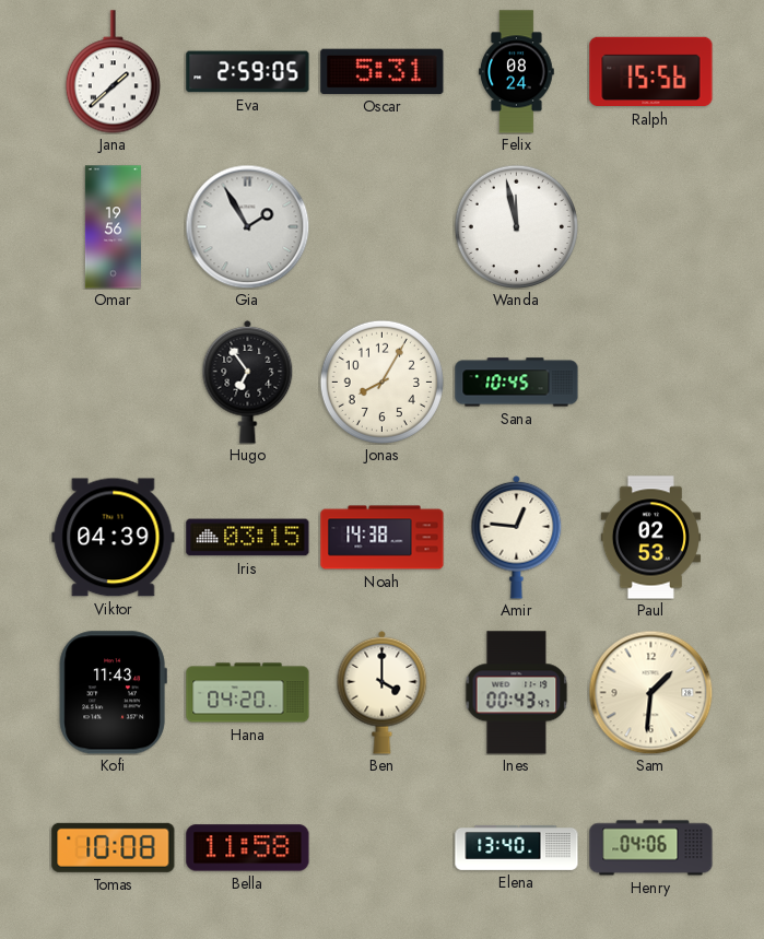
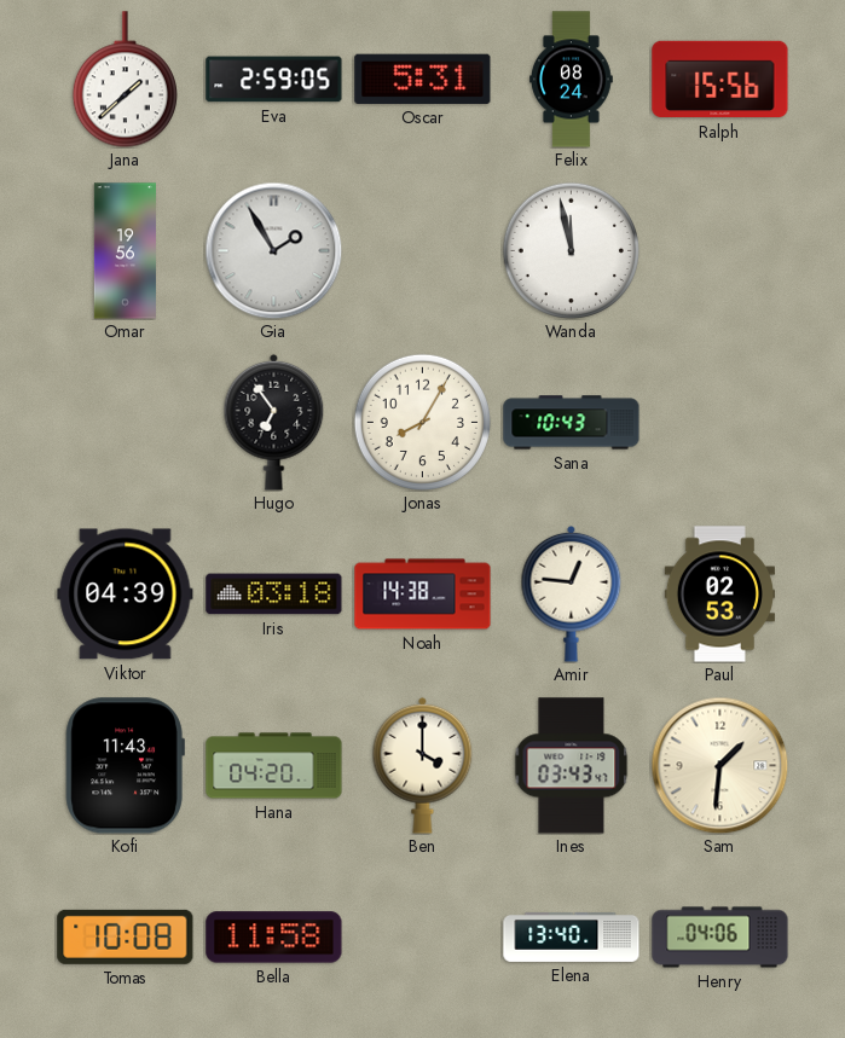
Sana: 10:45 -> 10:43
Iris: 03:15 -> 03:18
Ines: 00:43 -> 03:43
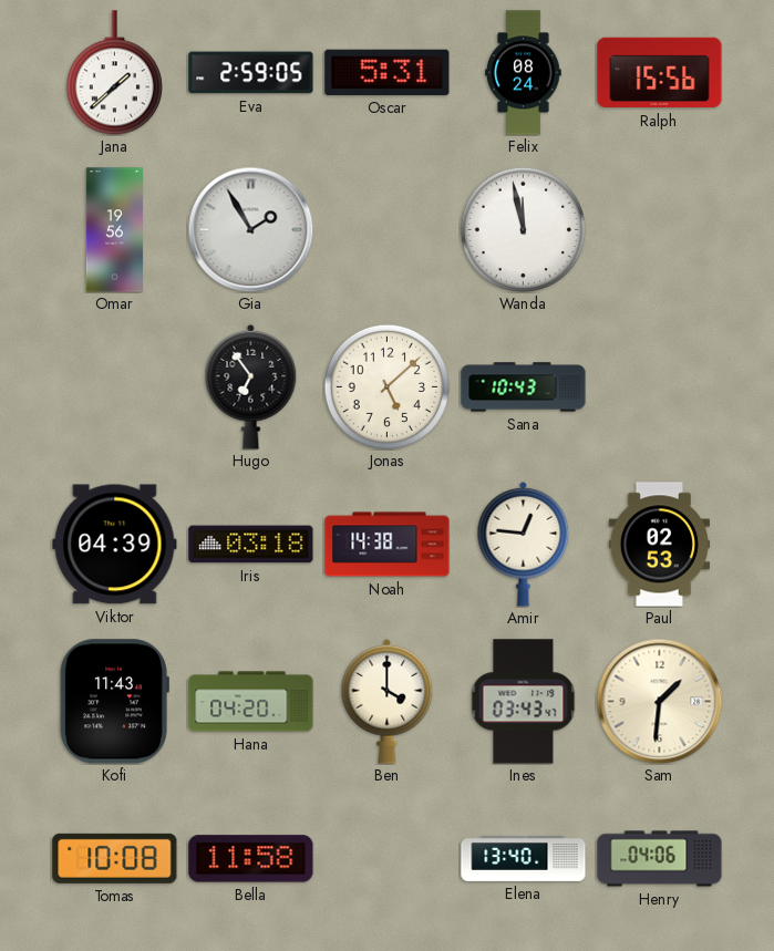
Jonas: 8:05 -> 5:08
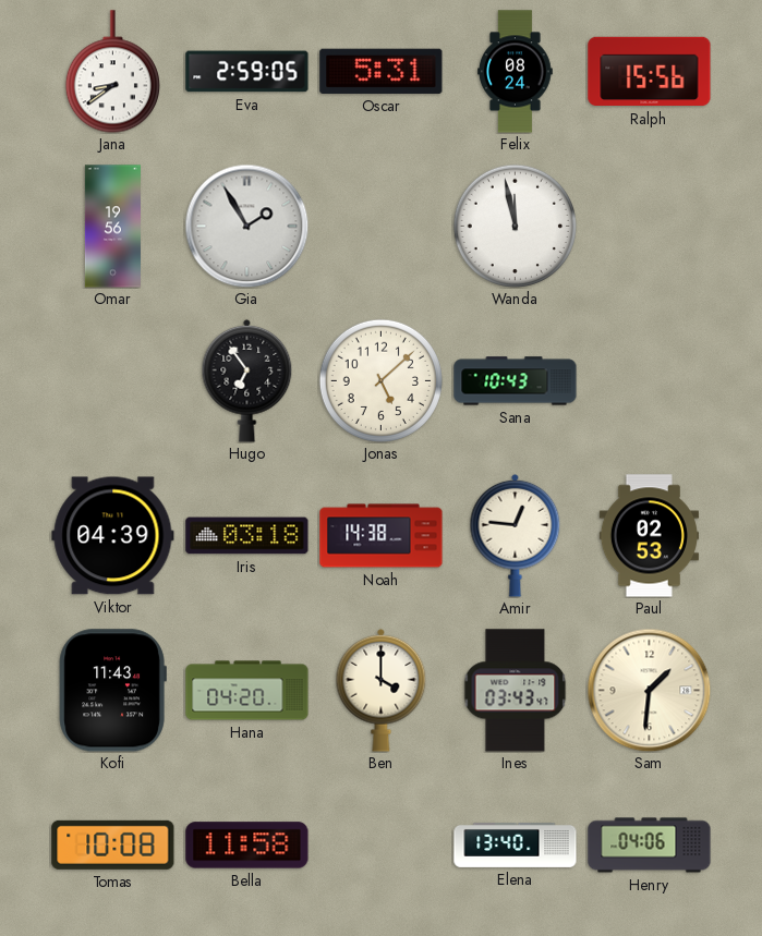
Jana: 1:38 -> 8:39
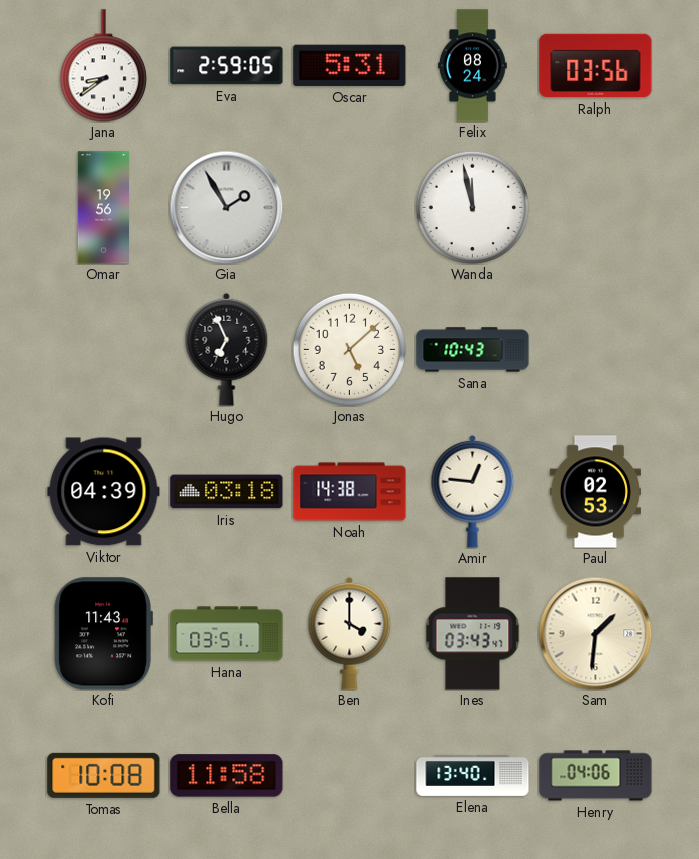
Ralph: 15:56 -> 03:56
Hugo: 6:54 -> 6:56
Hana: 04:20 -> 03:51
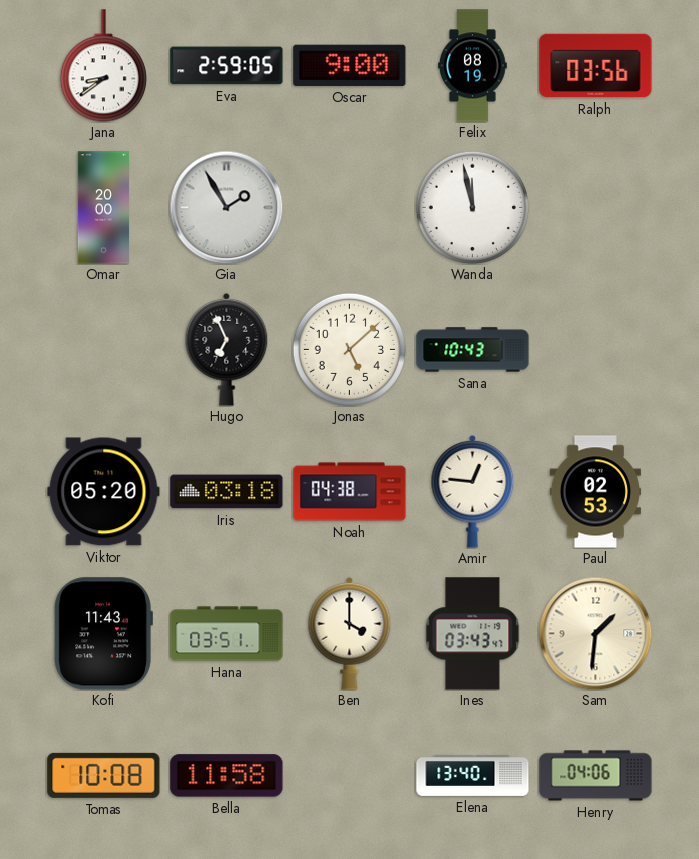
Oscar: 5:31 -> 9:00
Felix: 08:24 -> 08:19
Omar: 19:56 -> 20:00
Viktor: 04:39 -> 05:20
Noah: 14:38 -> 04:38
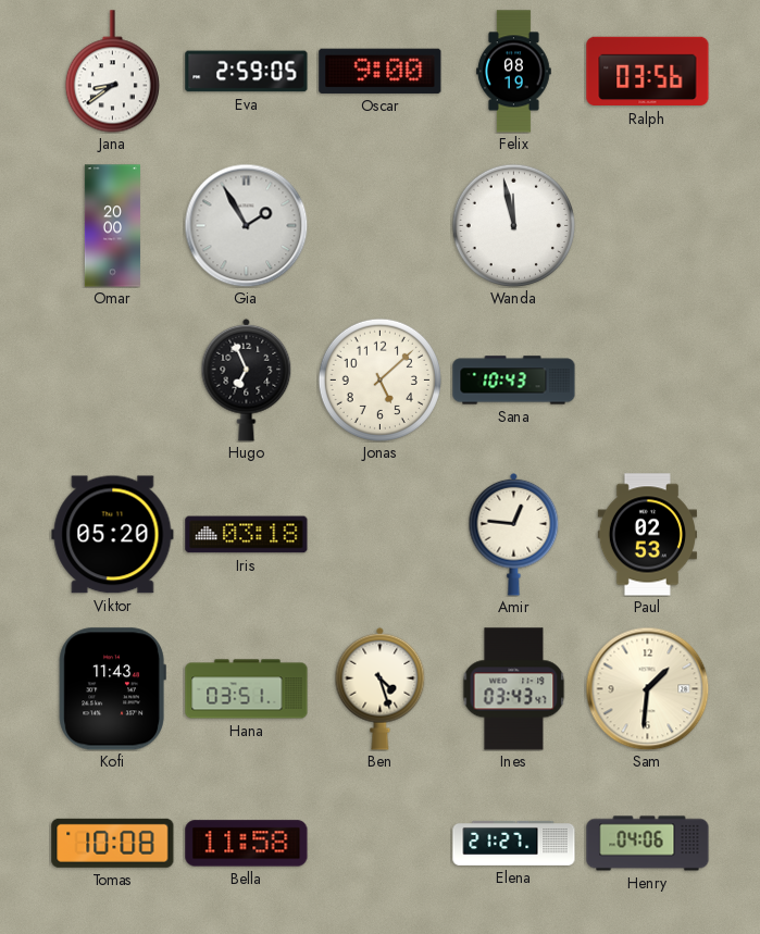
Noah: 04:38 -> none
Ben: 4:00 -> 4:27
Elena: 13:40 -> 21:27
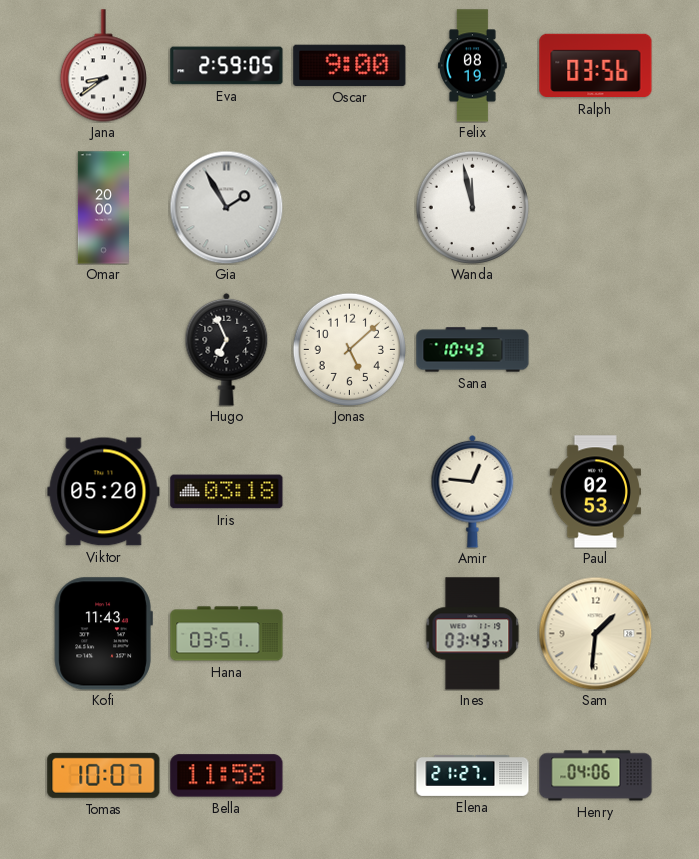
Ben: 4:27 -> none
Tomas: 10:08 -> 10:07
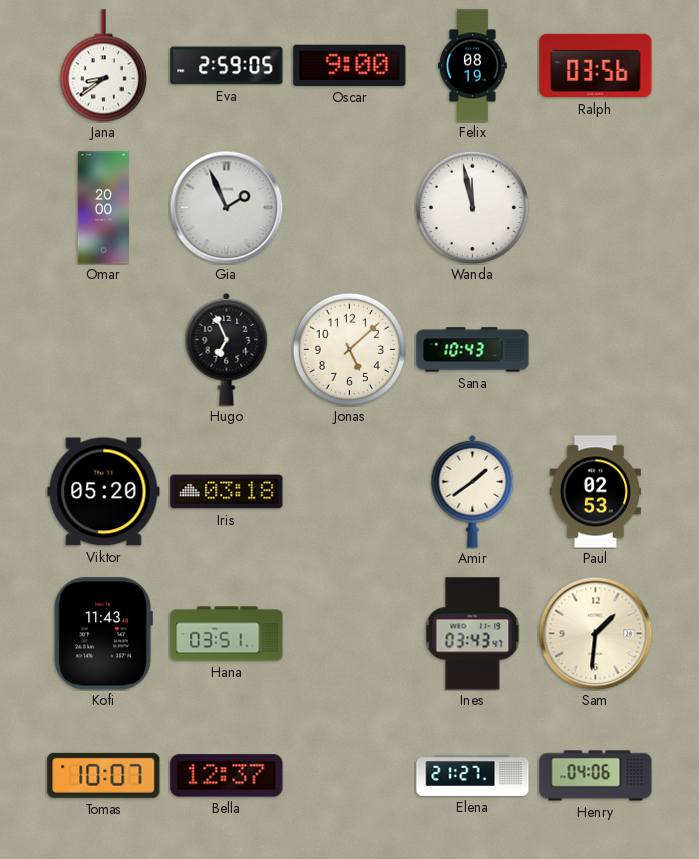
Gia: 1:55 -> 1:56
Amir: 12:46 -> 1:39
Bella: 11:58 -> 12:37
